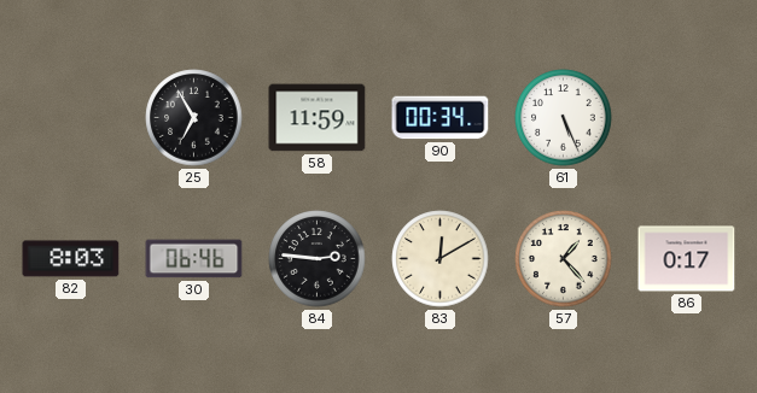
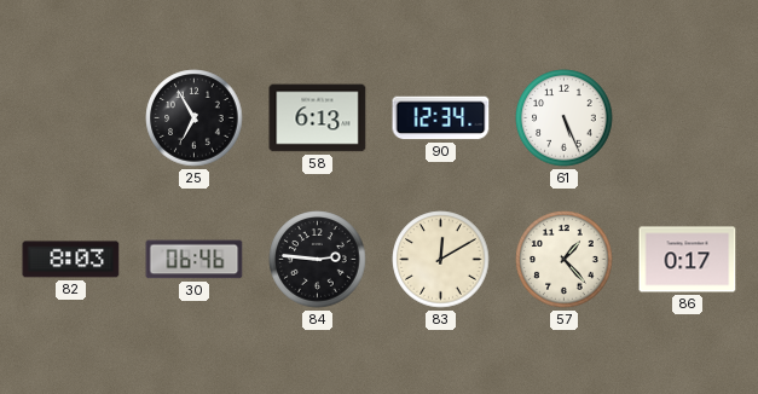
58: 11:59 -> 6:13
90: 00:34 -> 12:34
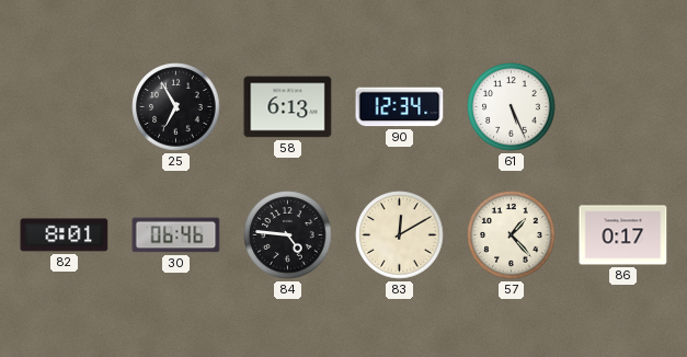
82: 8:03 -> 8:01
84: 2:46 -> 4:46
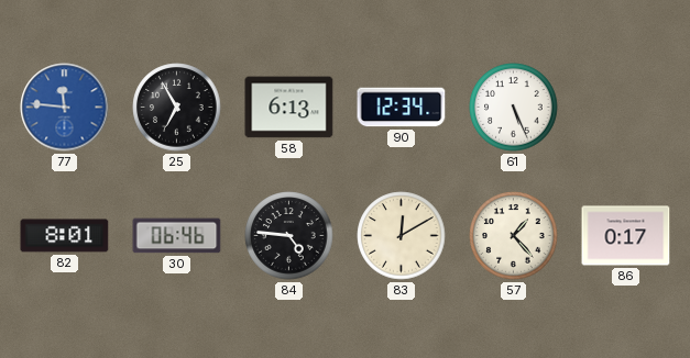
77: none -> 11:46
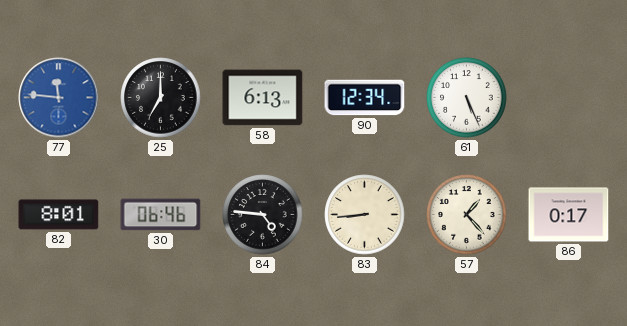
25: 6:55 -> 7:00
83: 12:10 -> 8:44
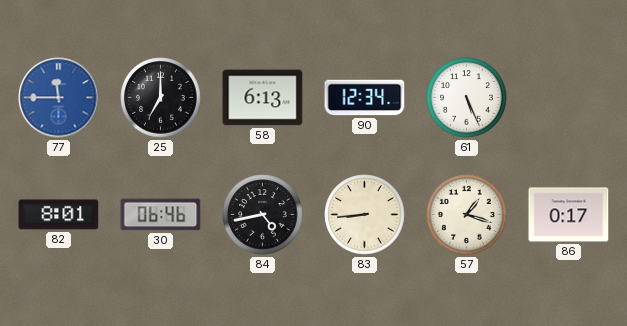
77: 11:46 -> 11:45
84: 4:46 -> 4:43
57: 1:23 -> 1:18
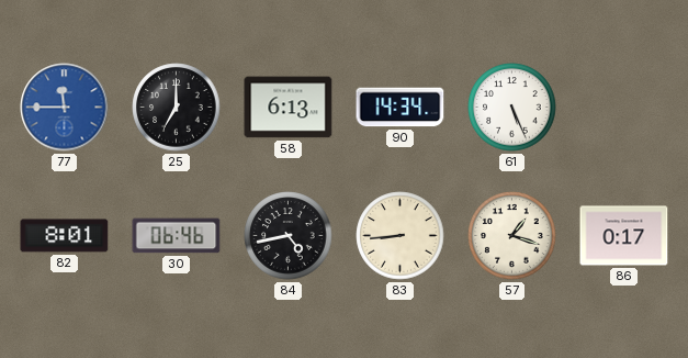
90: 12:34 -> 14:34
